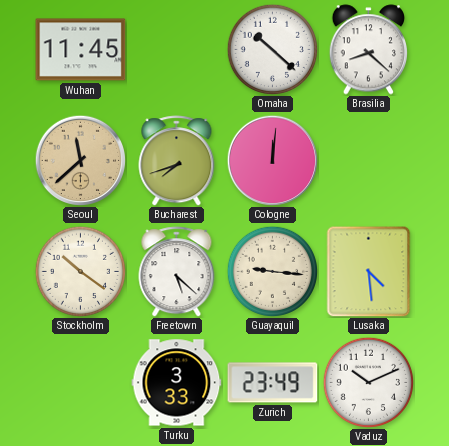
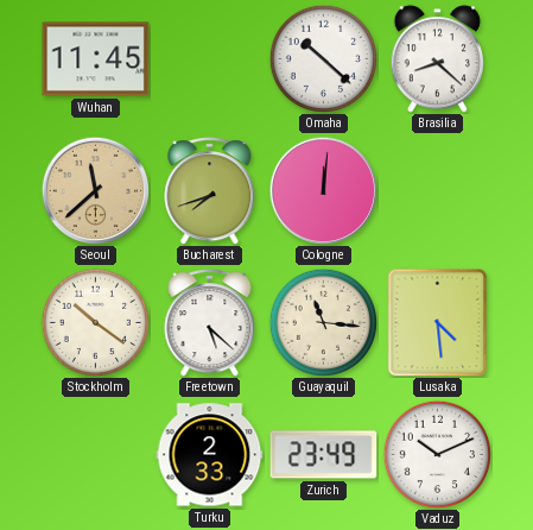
Guayaquil: 9:16 -> 11:16
Turku: 3:33 -> 2:33
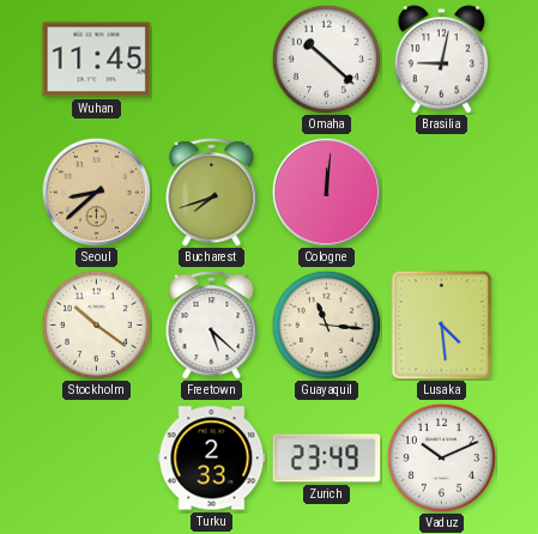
Brasilia: 8:22 -> 9:02
Seoul: 11:38 -> 8:38
